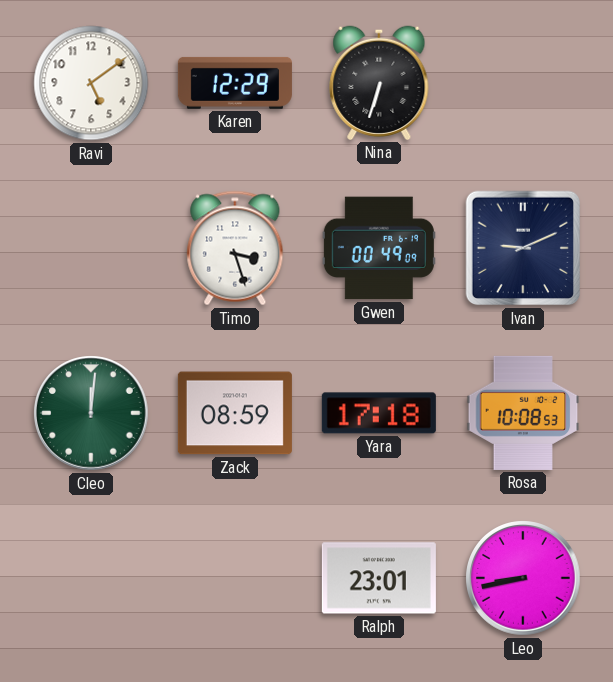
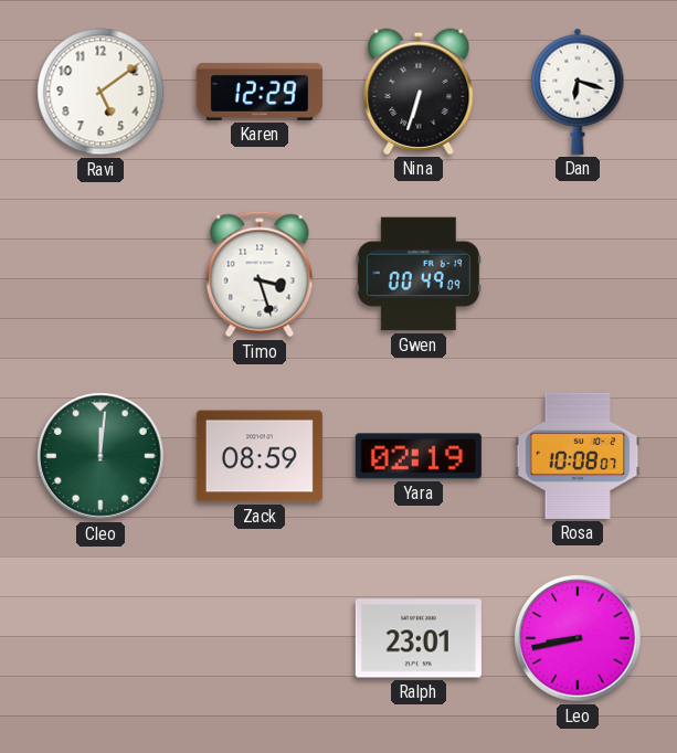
Dan: none -> 6:18
Ivan: 9:11 -> none
Yara: 17:18 -> 02:19
Rosa: 10:08:53 -> 10:08:07
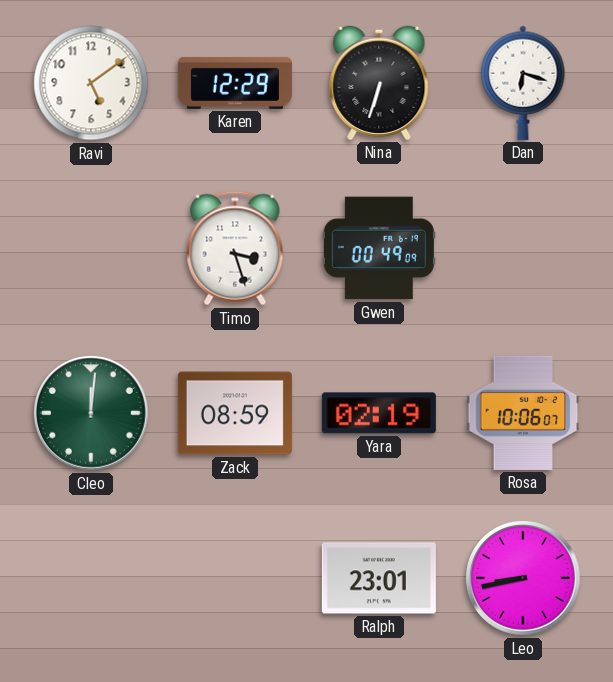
Rosa: 10:08 -> 10:06
